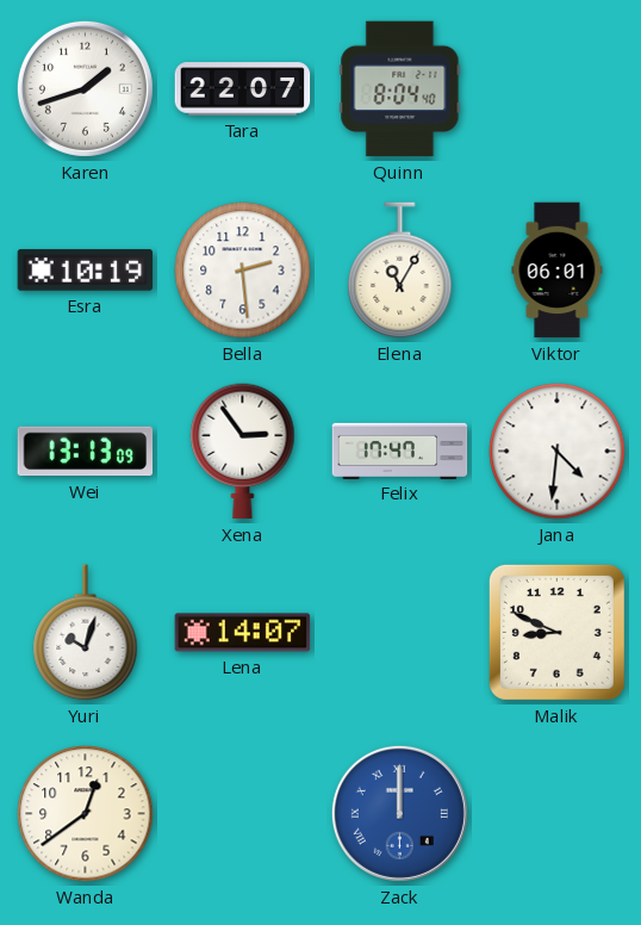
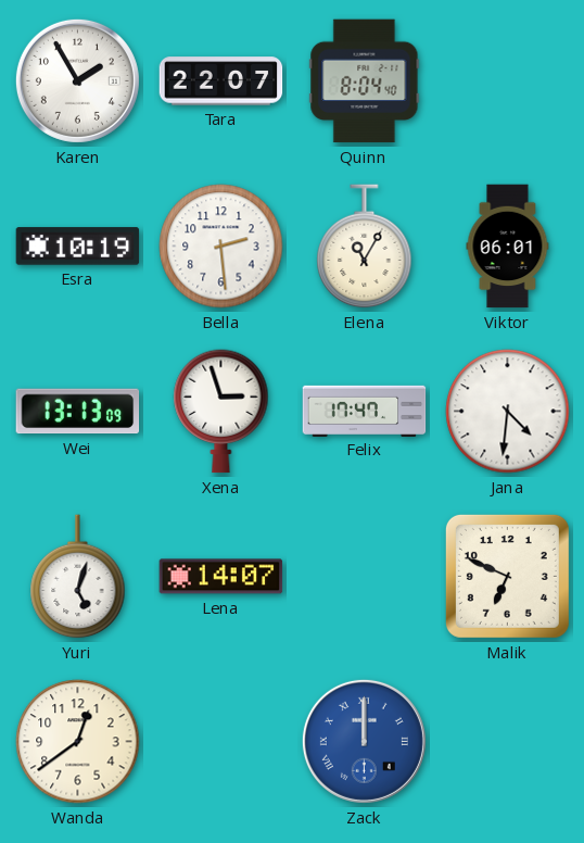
Karen: 1:42 -> 1:55
Xena: 2:54 -> 2:57
Yuri: 10:03 -> 5:03
Malik: 8:49 -> 6:49
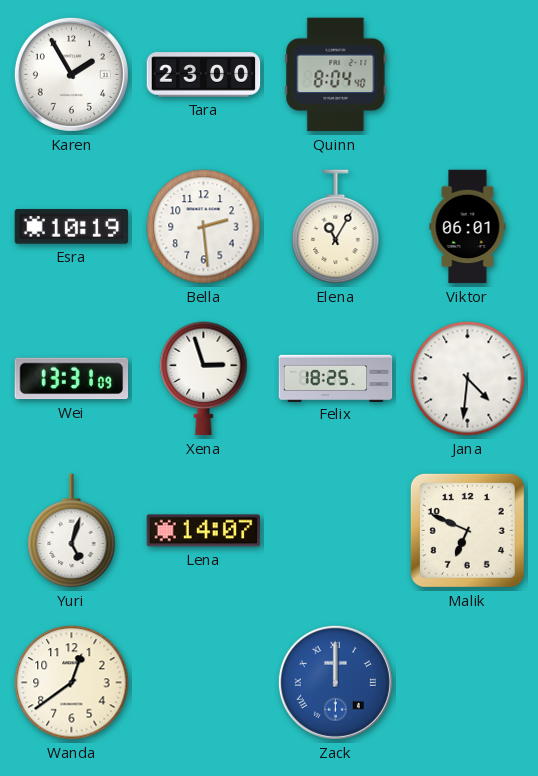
Tara: 22:07 -> 23:00
Wei: 13:13 -> 13:31
Felix: 17:47 -> 18:25
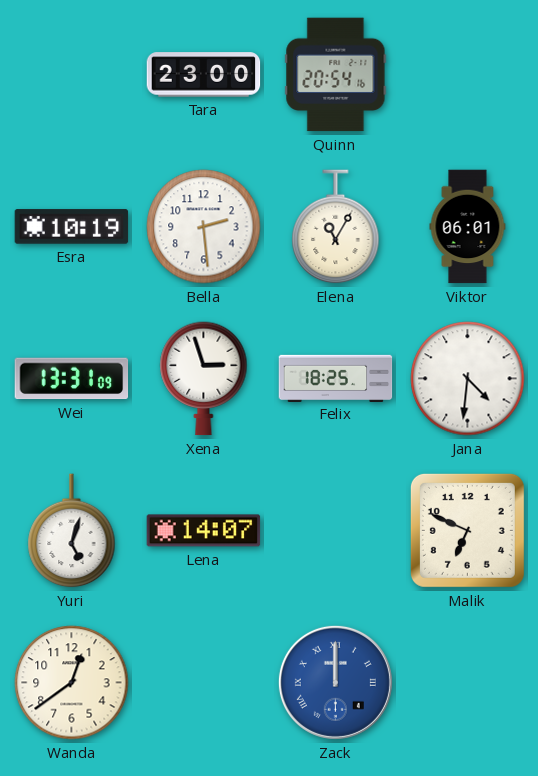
Karen: 1:55 -> none
Quinn: 8:04 -> 20:54
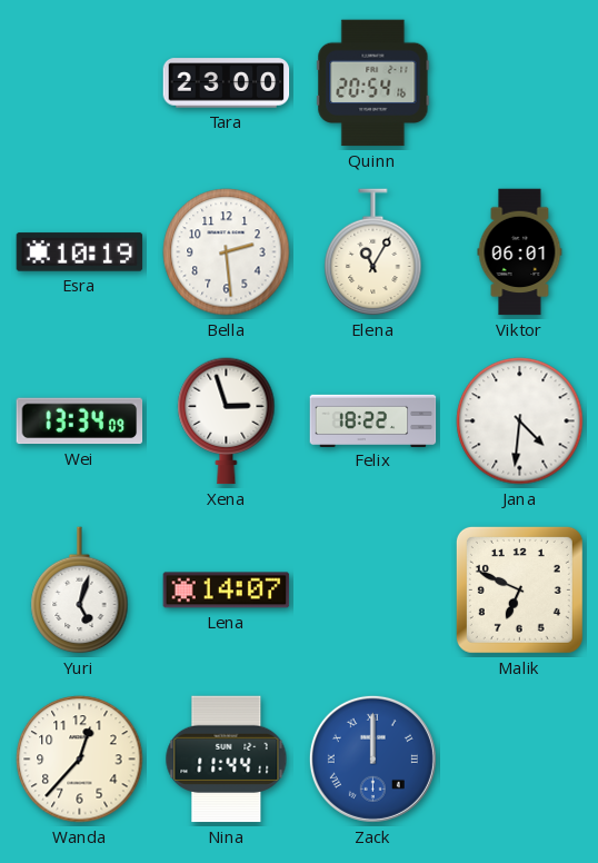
Wei: 13:31 -> 13:34
Felix: 18:25 -> 18:22
Wanda: 12:39 -> 12:37
Nina: none -> 11:44
